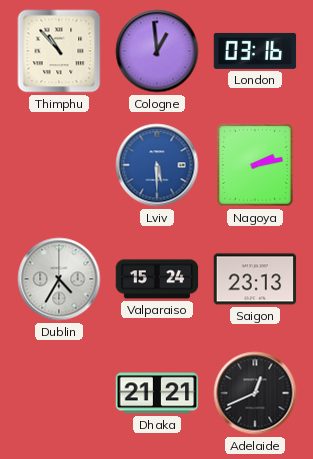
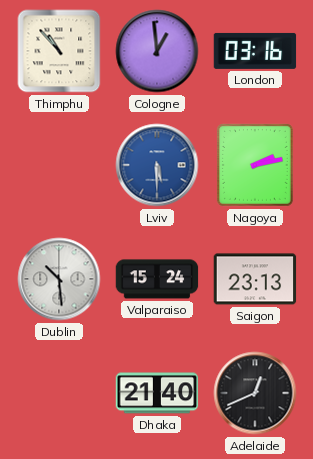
Dublin: 4:35 -> 10:29
Dhaka: 21:21 -> 21:40
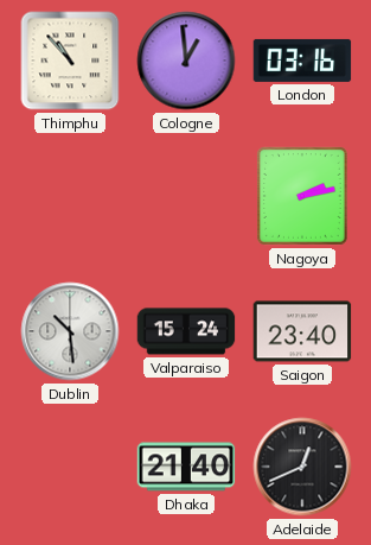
Lviv: 5:30 -> none
Saigon: 23:13 -> 23:40
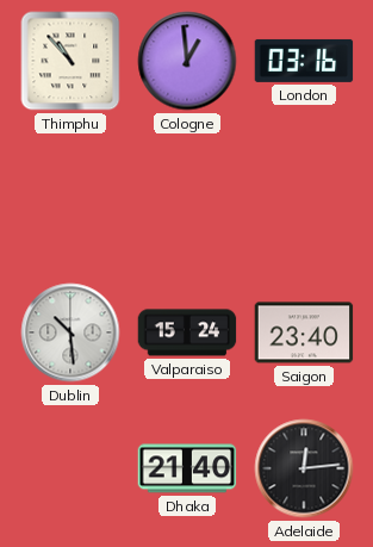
Nagoya: 2:13 -> none
Adelaide: 12:41 -> 12:14
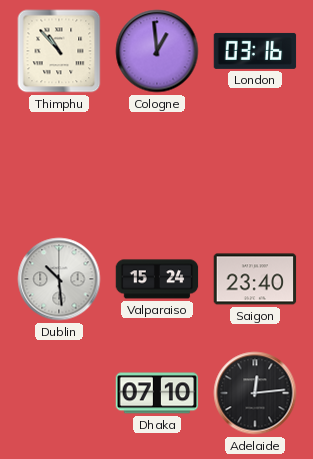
Dhaka: 21:40 -> 07:10
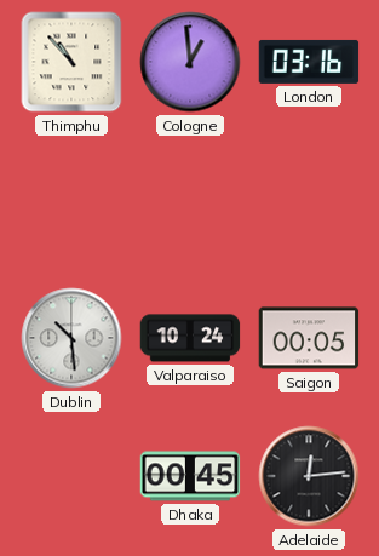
Valparaiso: 15:24 -> 10:24
Saigon: 23:40 -> 00:05
Dhaka: 07:10 -> 00:45
